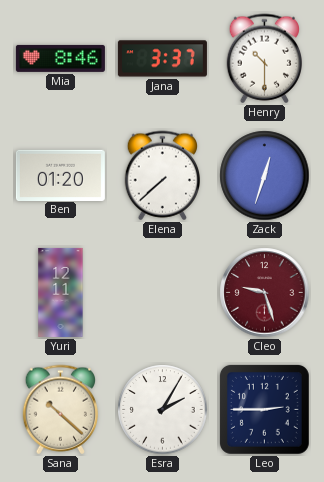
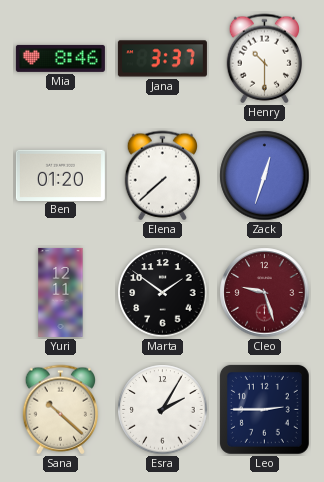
Marta: none -> 1:51
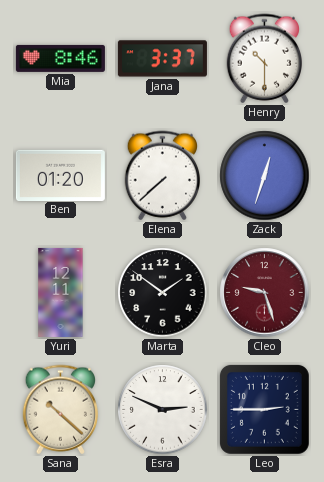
Esra: 2:05 -> 2:49
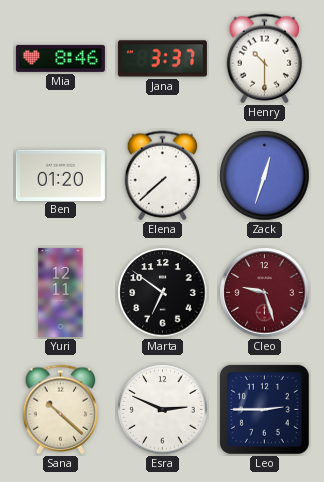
Marta: 1:51 -> 6:51
